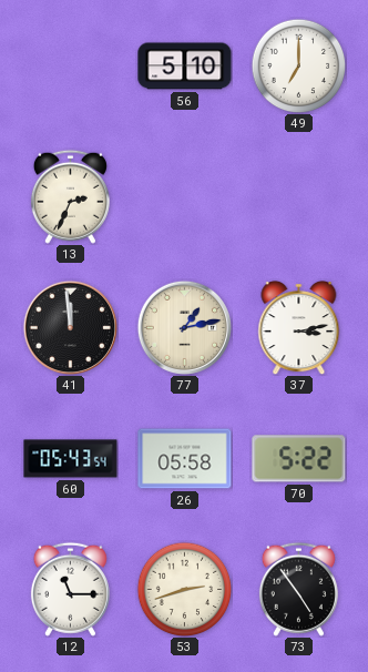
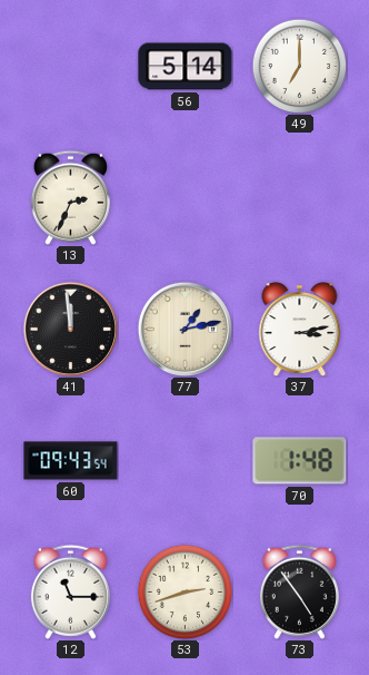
56: 5:10 -> 5:14
60: 05:43 -> 09:43
26: 05:58 -> none
70: 5:22 -> 1:48
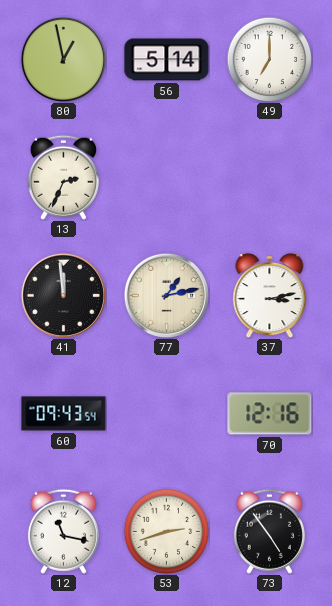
80: none -> 12:58
70: 1:48 -> 12:16
12: 11:15 -> 11:17
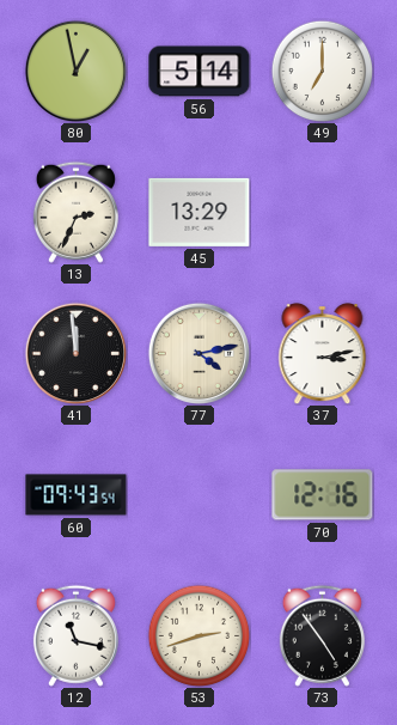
45: none -> 13:29
77: 1:13 -> 4:13
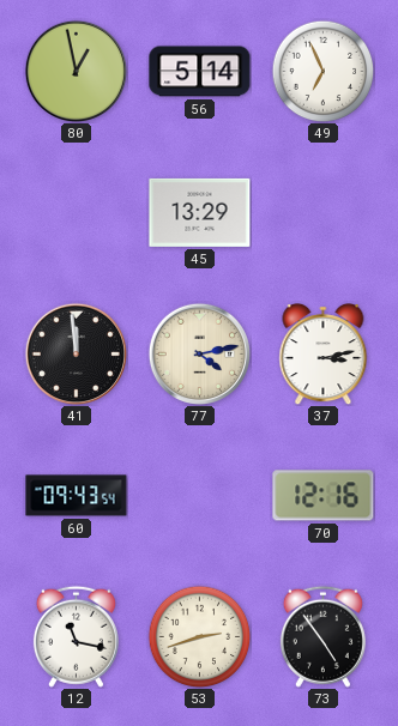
49: 7:00 -> 6:56
13: 2:34 -> none
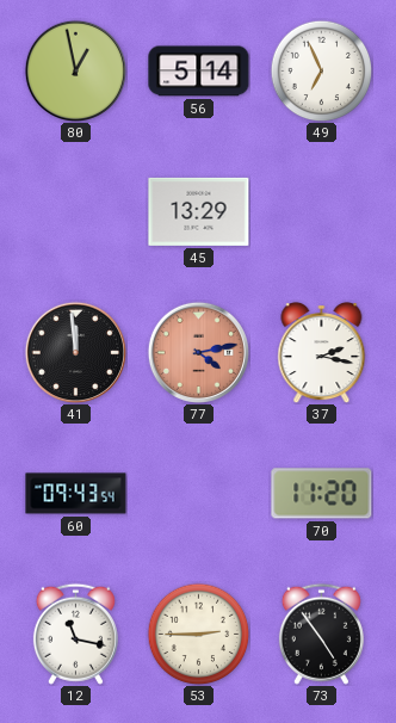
77 dial: cream -> salmon
37: 3:13 -> 2:17
70: 12:16 -> 11:20
53: 2:42 -> 2:45
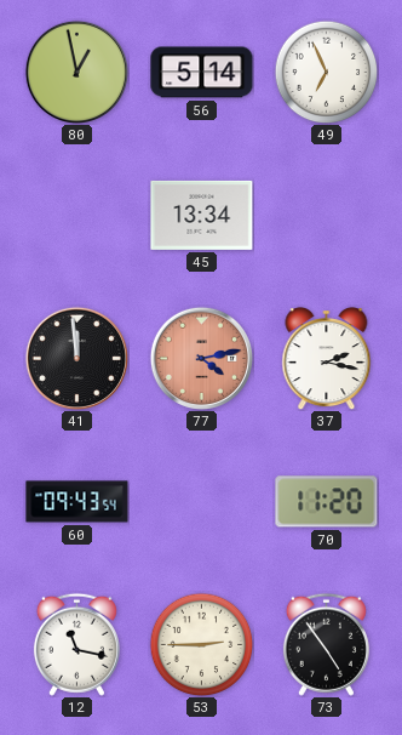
45: 13:29 -> 13:34
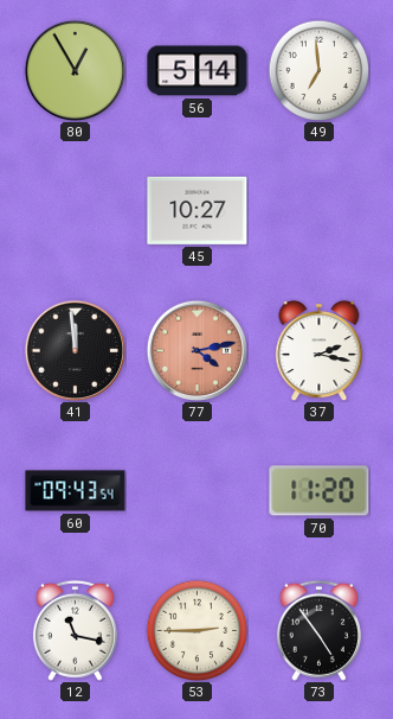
80: 12:58 -> 12:55
49: 6:56 -> 6:59
45: 13:34 -> 10:27
